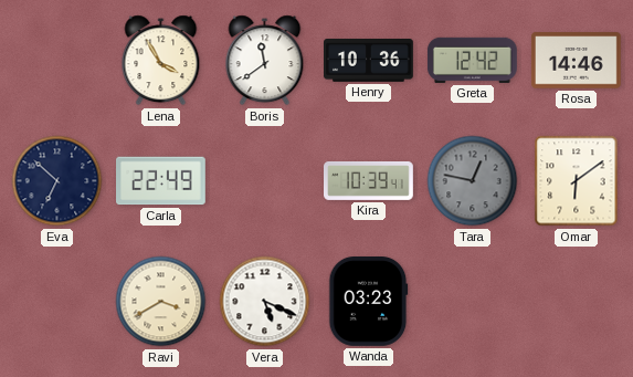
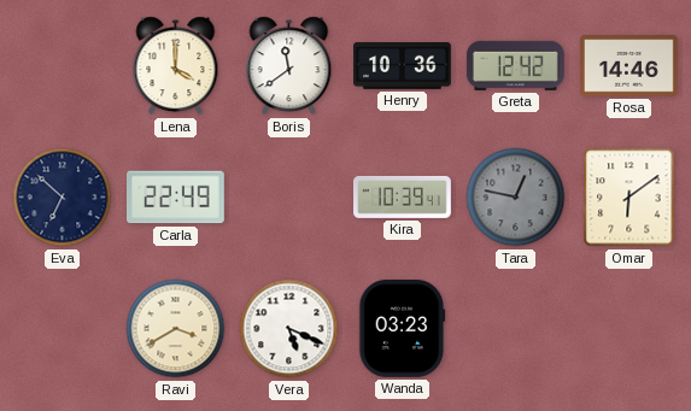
Lena: 3:55 -> 4:00
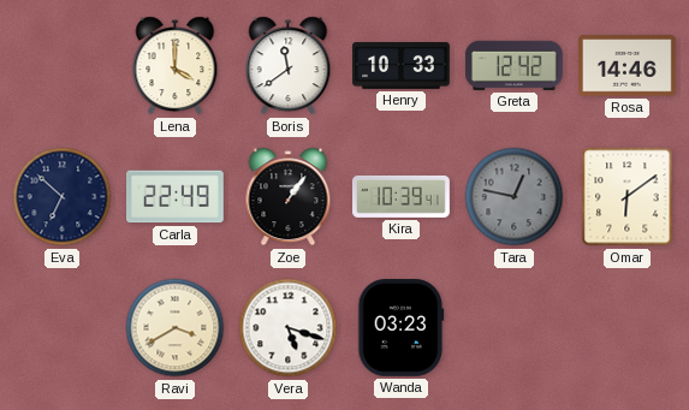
Henry: 10:36 -> 10:33
Zoe: none -> 1:06
Vera: 5:19 -> 5:18
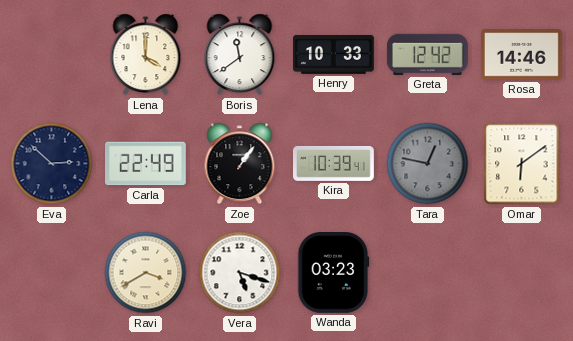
Eva: 6:52 -> 2:52
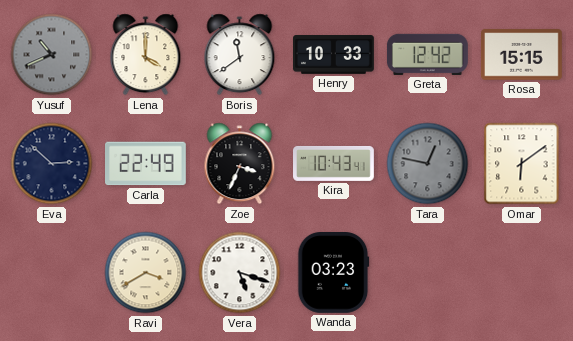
Yusuf: none -> 10:41
Rosa: 14:46 -> 15:15
Zoe: 1:06 -> 3:34
Kira: 10:39 -> 10:43
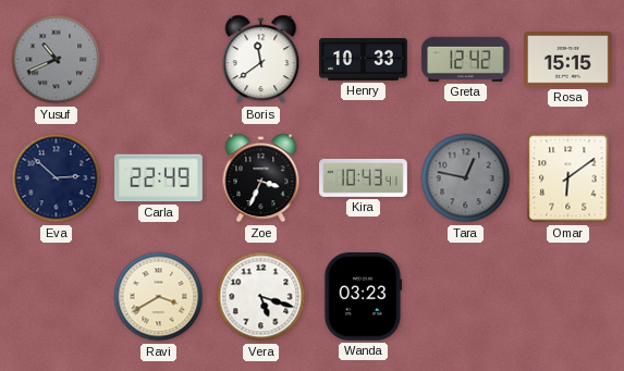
Lena: 4:00 -> none
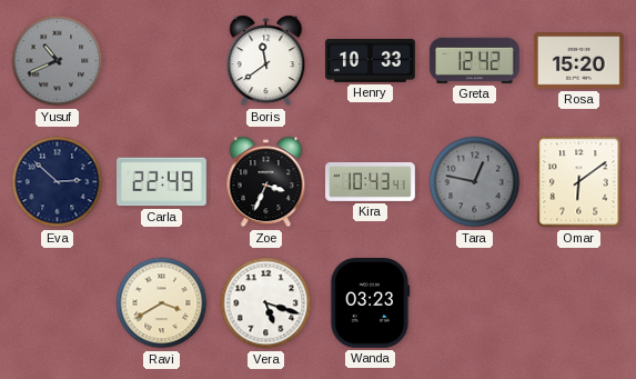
Rosa: 15:15 -> 15:20
